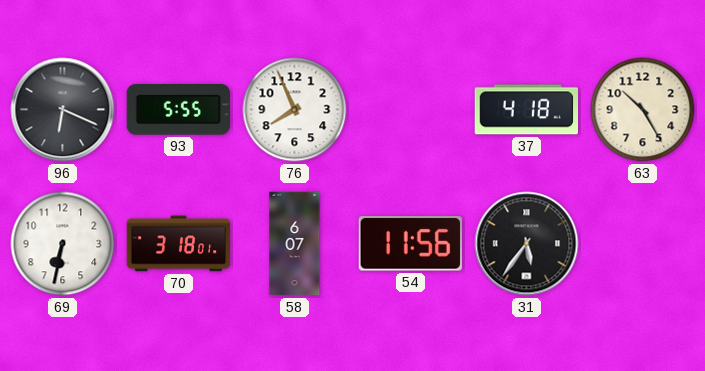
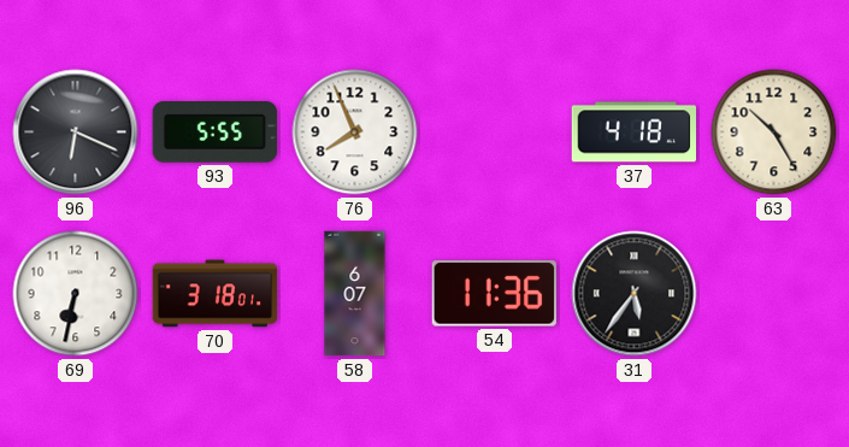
54: 11:56 -> 11:36
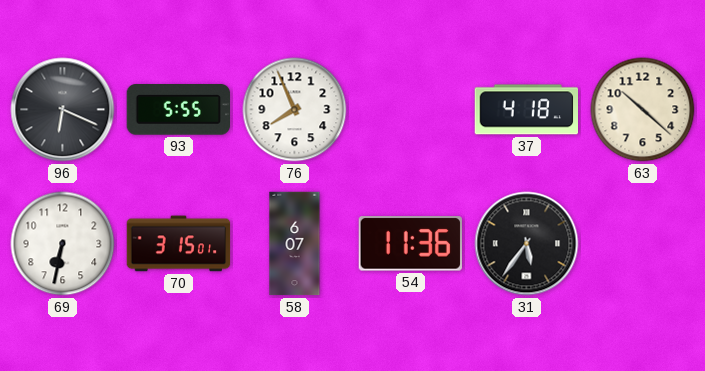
63: 10:25 -> 10:22
70: 3:18 -> 3:15
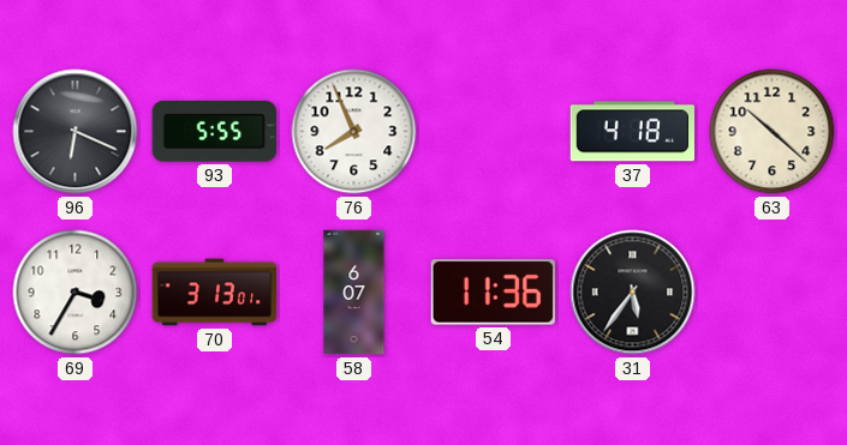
69: 6:32 -> 3:35
70: 3:15 -> 3:13
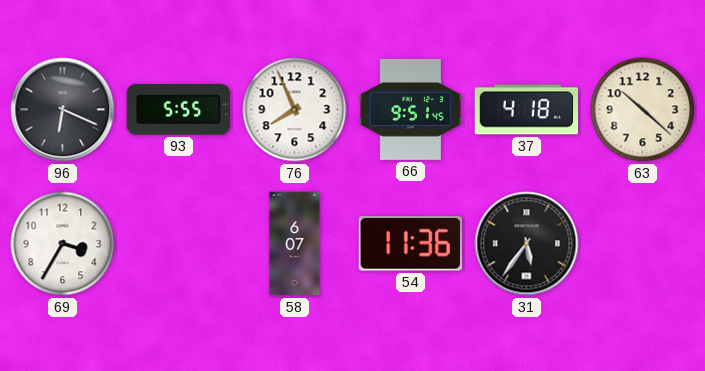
66: none -> 9:51
70: 3:13 -> none
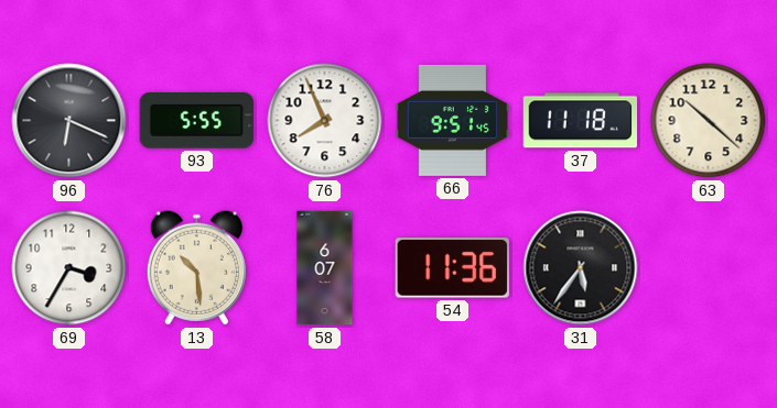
37: 4:18 -> 11:18
13: none -> 10:29
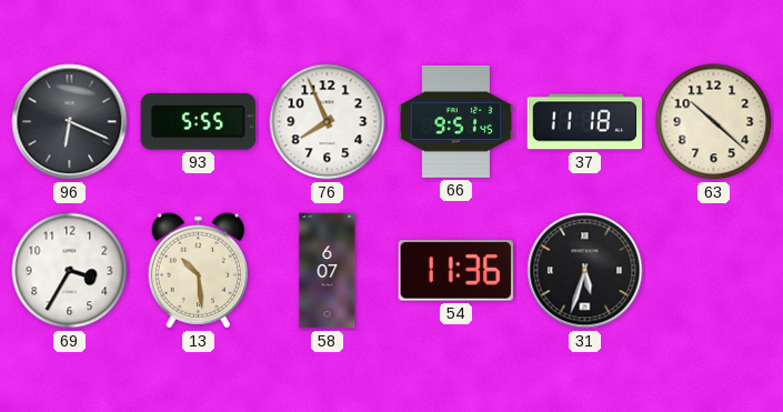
31: 5:36 -> 5:33
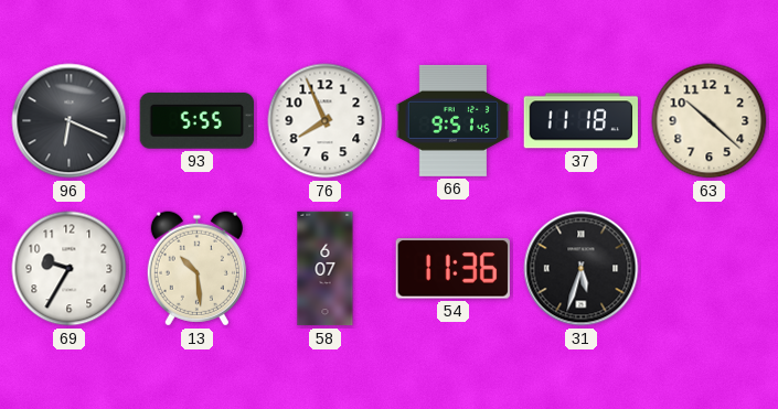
69: 3:35 -> 9:35
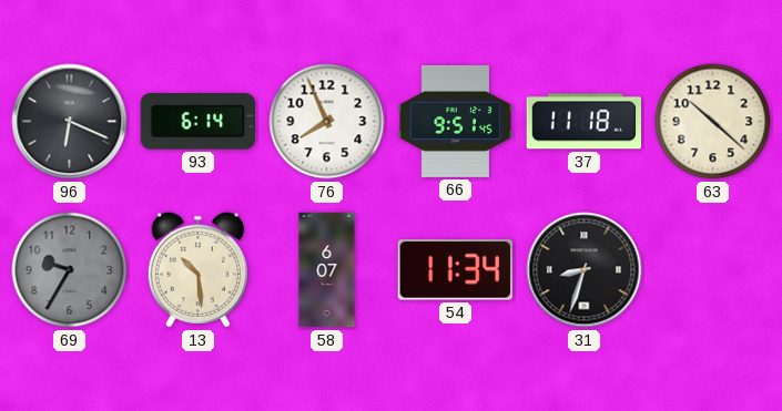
93: 5:55 -> 6:14
69 dial: white -> grey
54: 11:36 -> 11:34
31: 5:33 -> 8:33
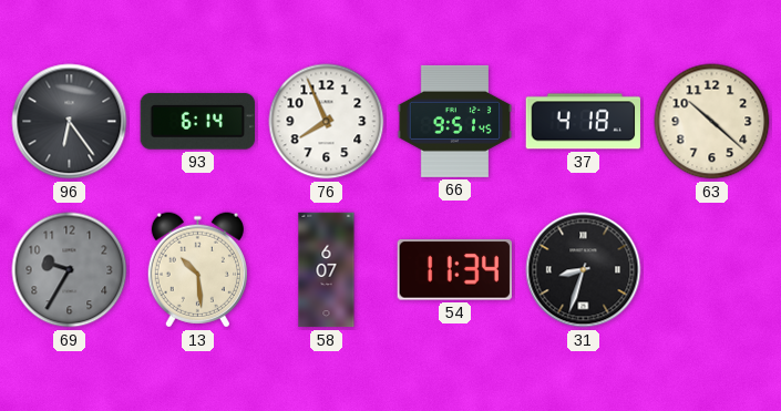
96: 6:19 -> 6:24
37: 11:18 -> 4:18
